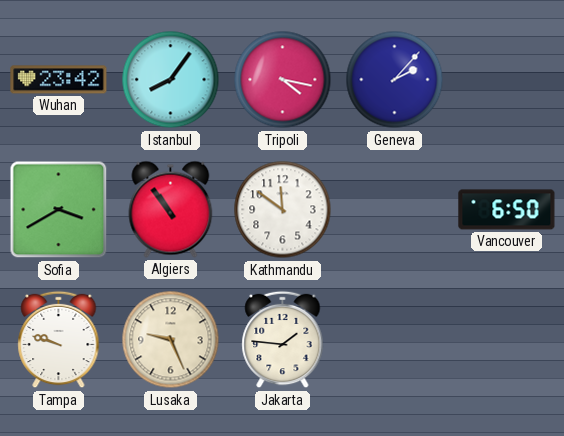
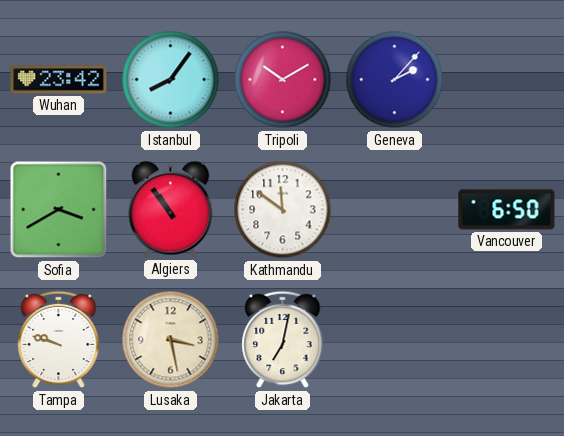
Tripoli: 4:17 -> 10:10
Lusaka: 9:26 -> 3:28
Jakarta: 1:46 -> 7:02
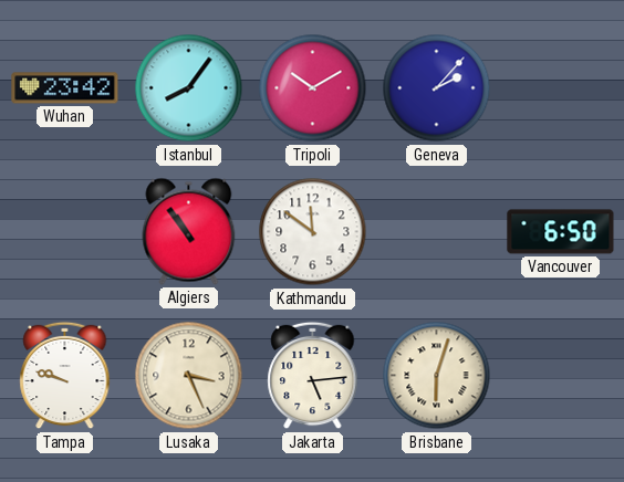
Sofia: 3:40 -> none
Lusaka: 3:28 -> 3:26
Jakarta: 7:02 -> 5:14
Brisbane: none -> 6:03
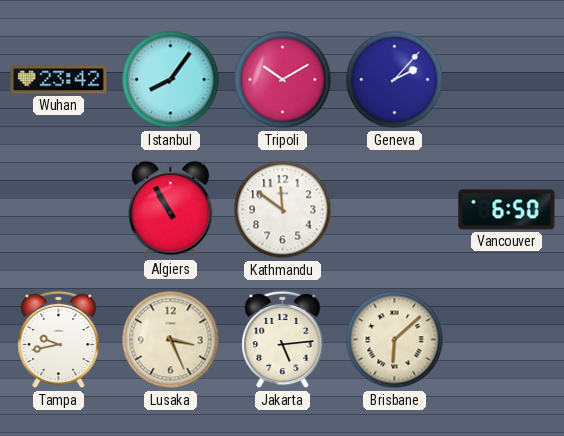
Algiers: 10:54 -> 10:55
Tampa: 9:48 -> 9:43
Brisbane: 6:03 -> 6:08
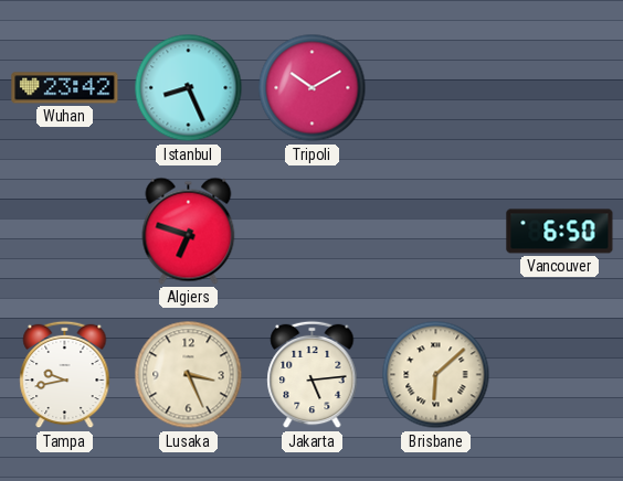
Istanbul: 8:06 -> 8:26
Geneva: 2:07 -> none
Algiers: 10:55 -> 6:48
Kathmandu: 11:51 -> none
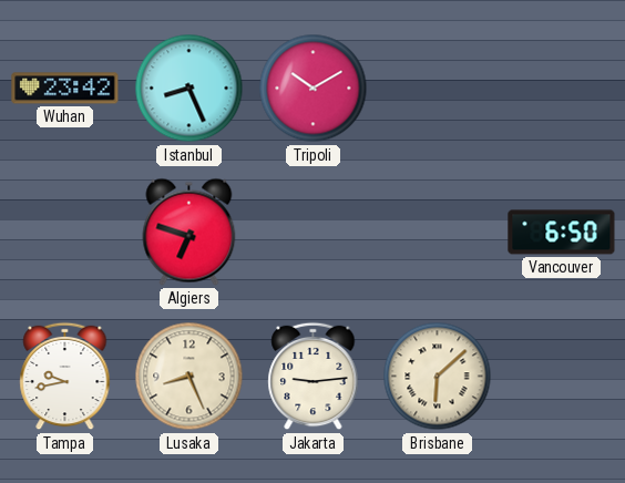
Lusaka: 3:26 -> 8:26
Jakarta: 5:14 -> 9:14
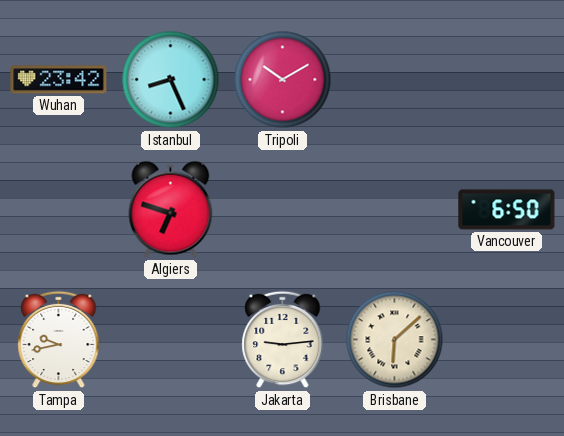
Lusaka: 8:26 -> none
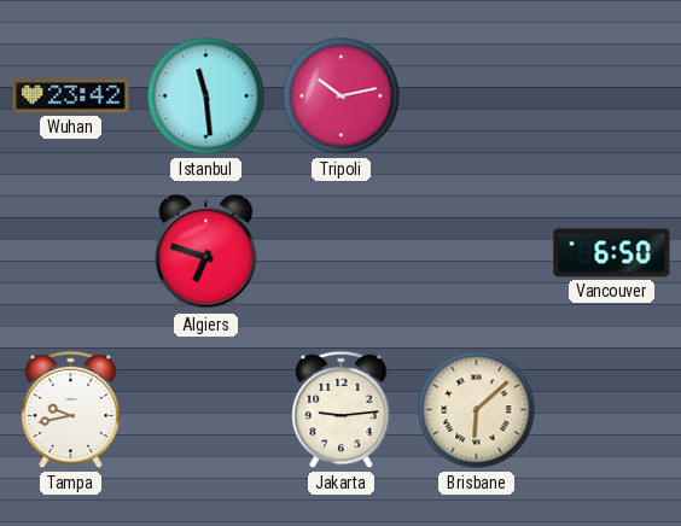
Istanbul: 8:26 -> 11:29
Tripoli: 10:10 -> 10:13
